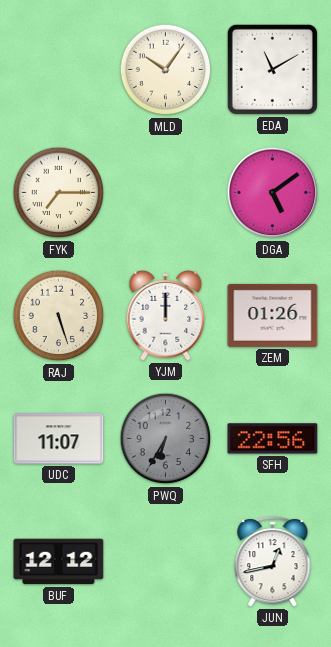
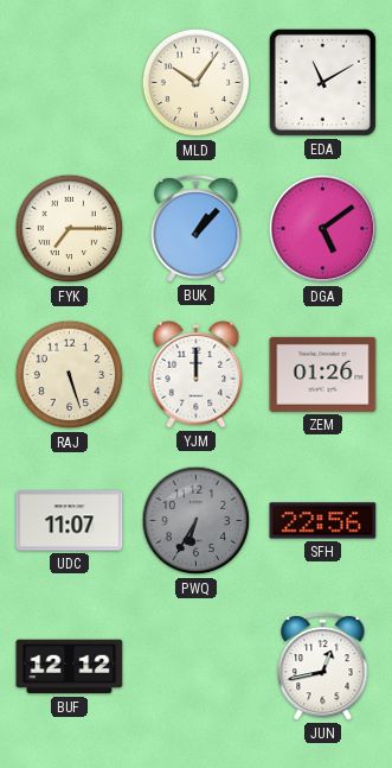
BUK: none -> 1:07
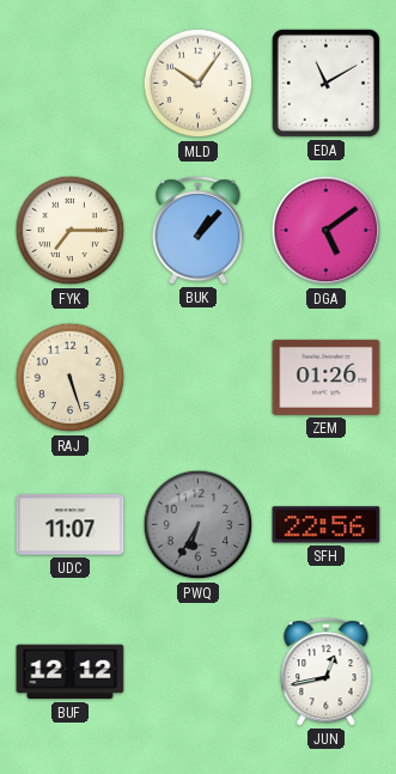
YJM: 12:00 -> none
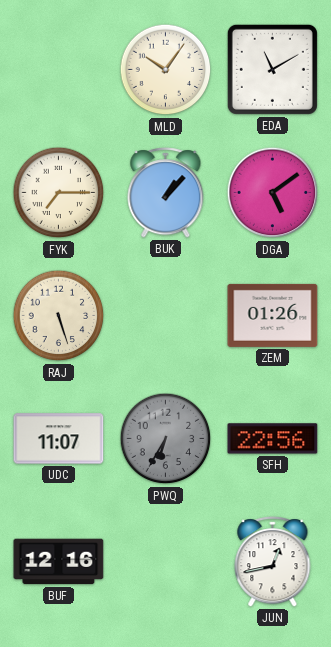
BUF: 12:12 -> 12:16
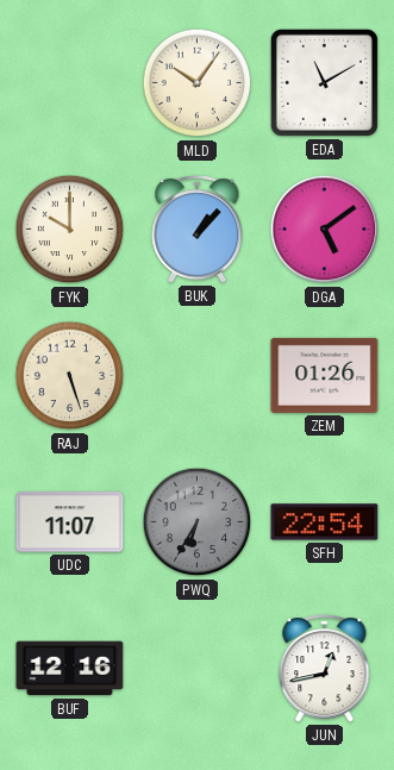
FYK: 7:15 -> 10:00
SFH: 22:56 -> 22:54
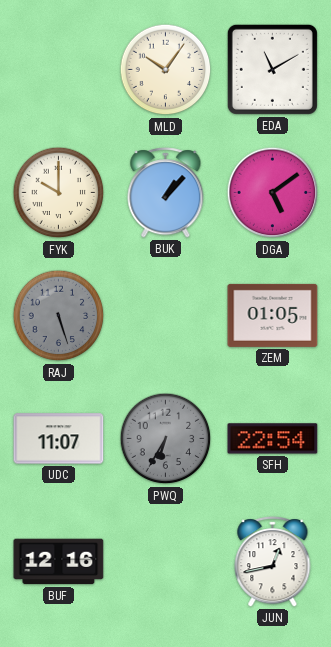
RAJ dial: cream -> grey
ZEM: 01:26 -> 01:05
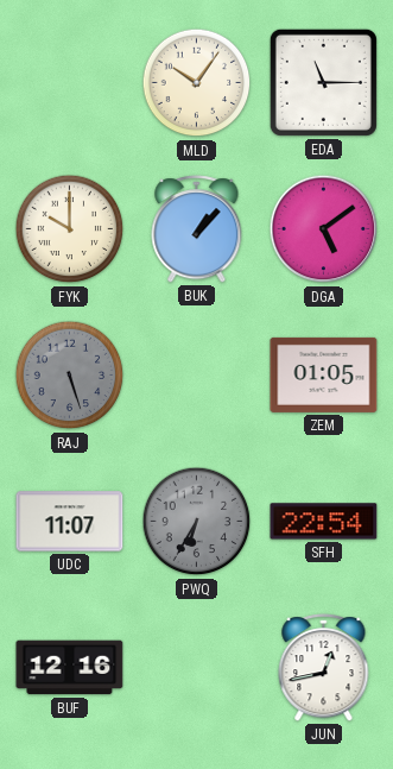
EDA: 11:10 -> 11:15
